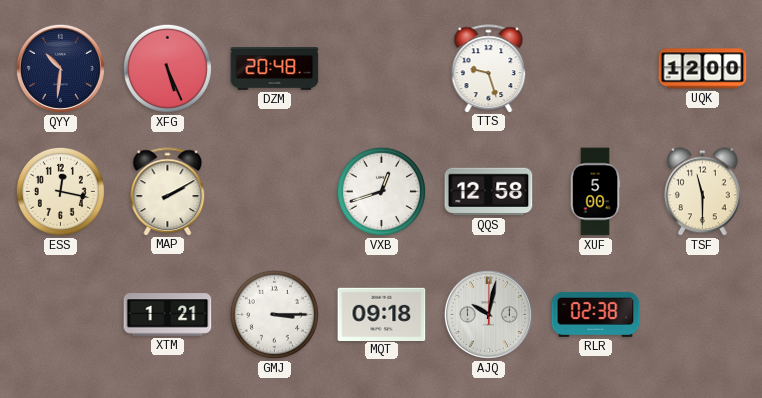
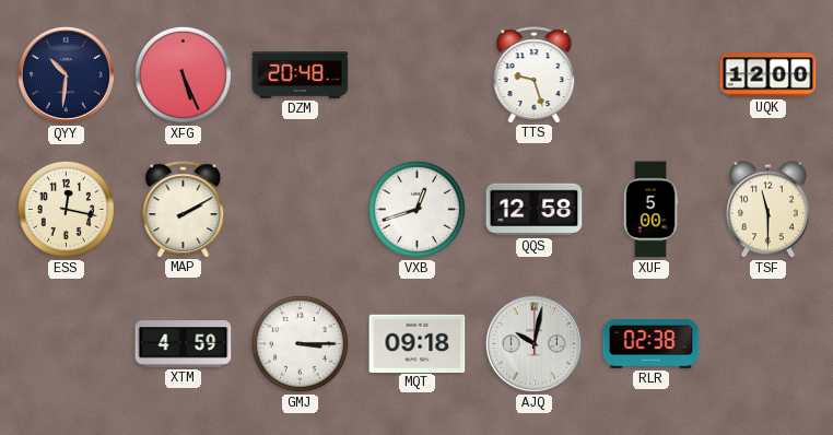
XTM: 1:21 -> 4:59
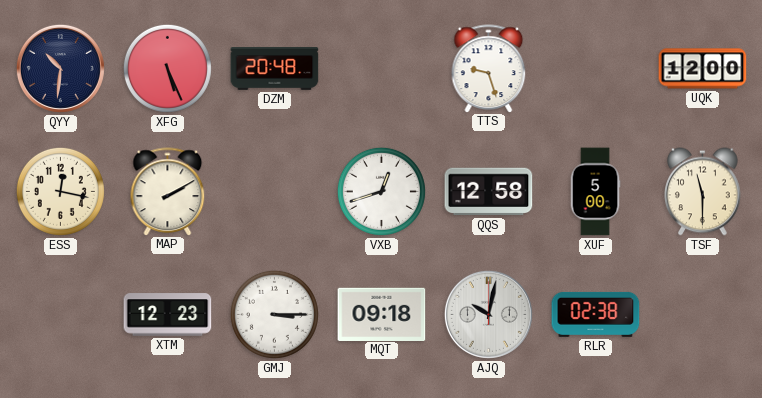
XTM: 4:59 -> 12:23
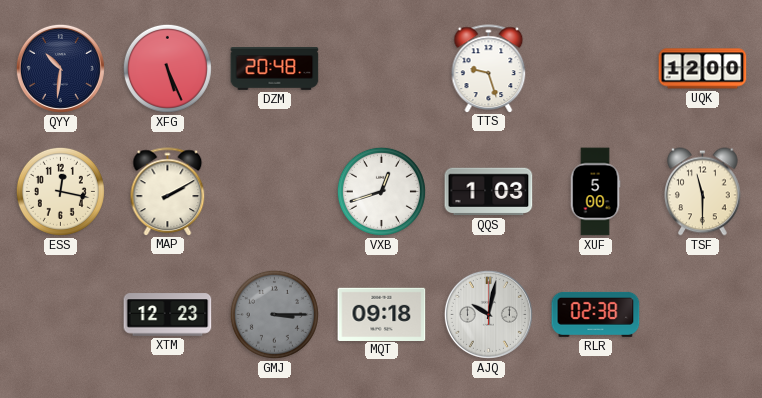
QQS: 12:58 -> 1:03
GMJ dial: white -> grey
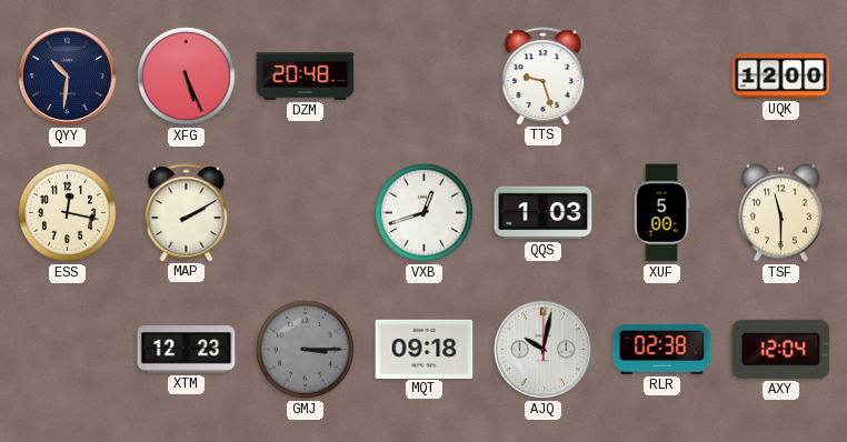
AXY: none -> 12:04
